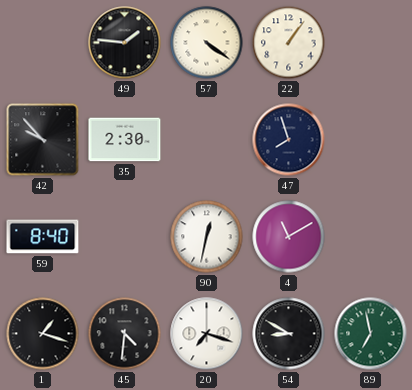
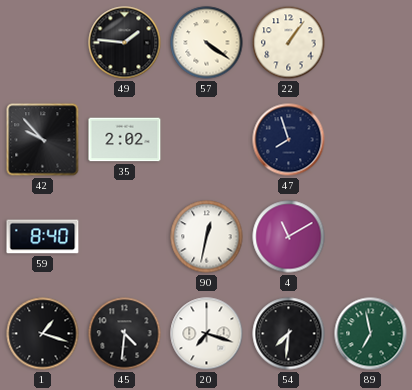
35: 2:30 -> 2:02
54: 8:50 -> 7:31
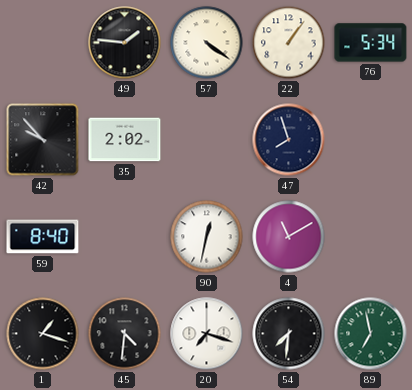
76: none -> 5:34
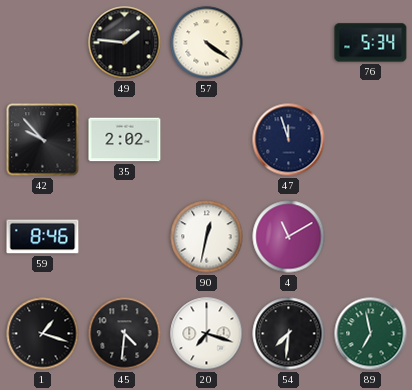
22: 1:06 -> none
47: 7:57 -> 11:57
59: 8:40 -> 8:46
